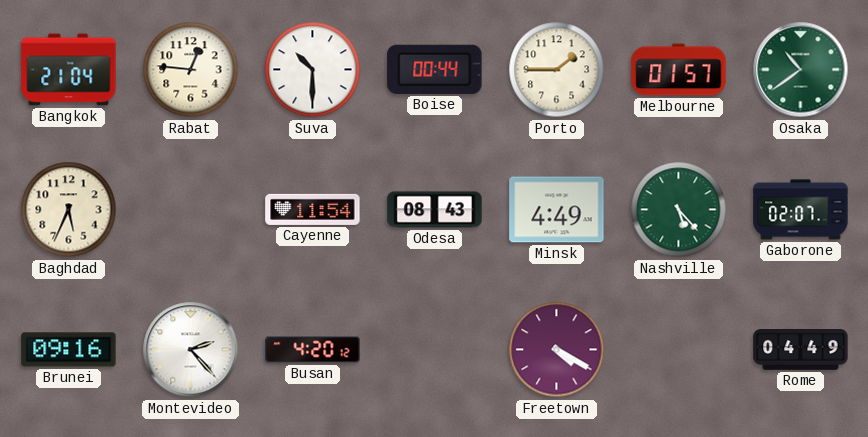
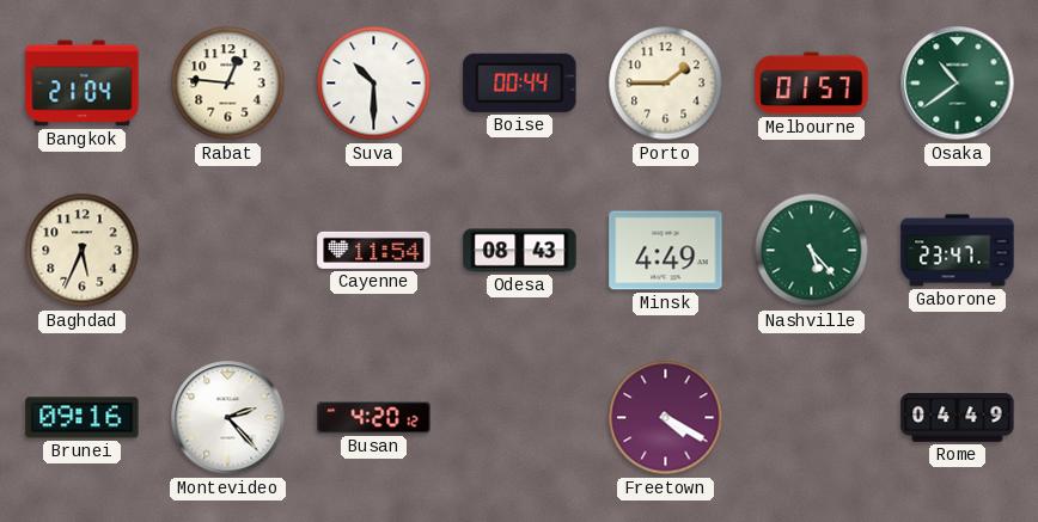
Gaborone: 02:07 -> 23:47
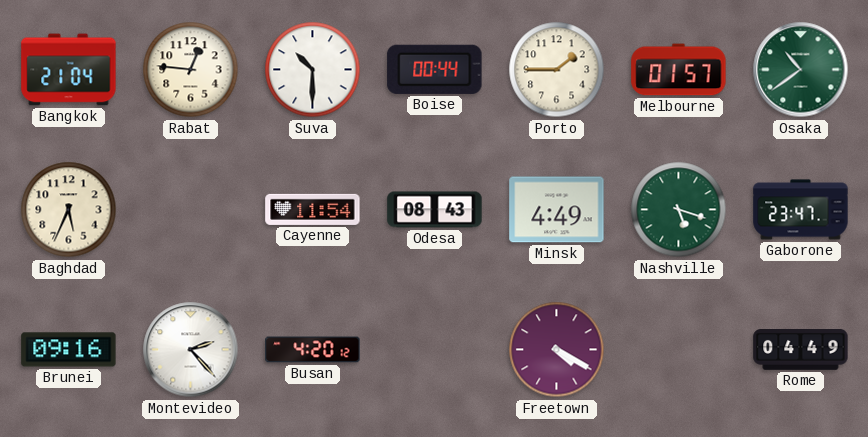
Nashville: 5:23 -> 5:18
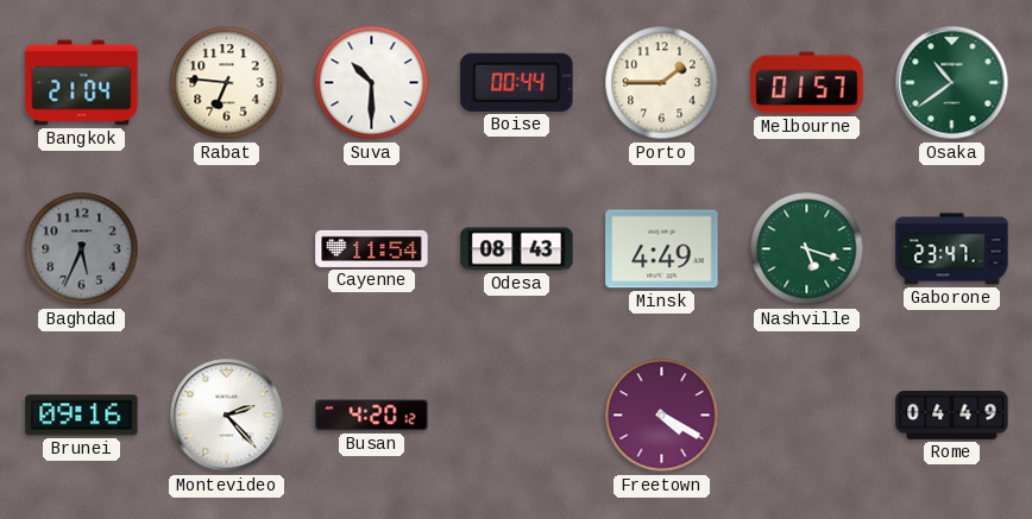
Rabat: 12:46 -> 6:46
Baghdad dial: cream -> grey
